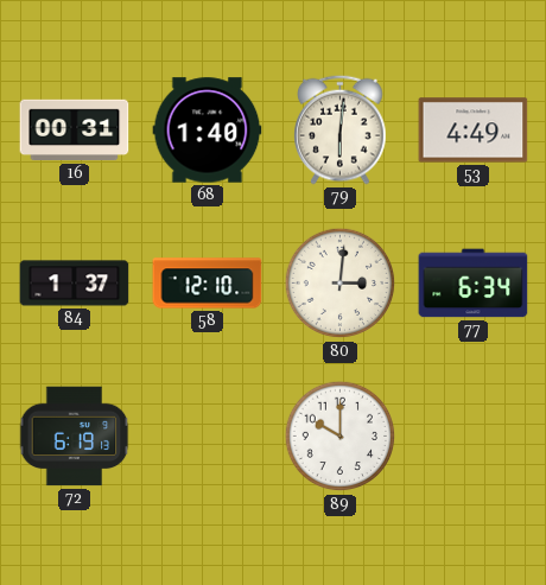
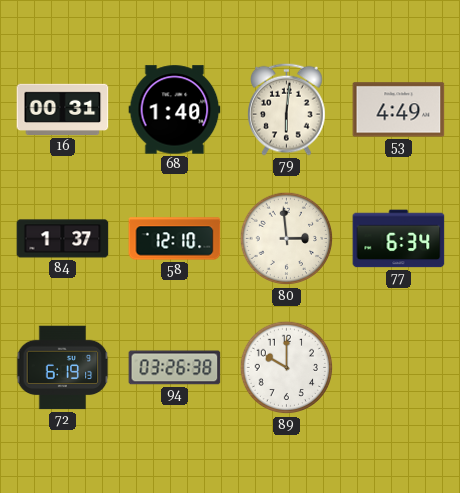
80: 3:01 -> 2:59
94: none -> 03:26
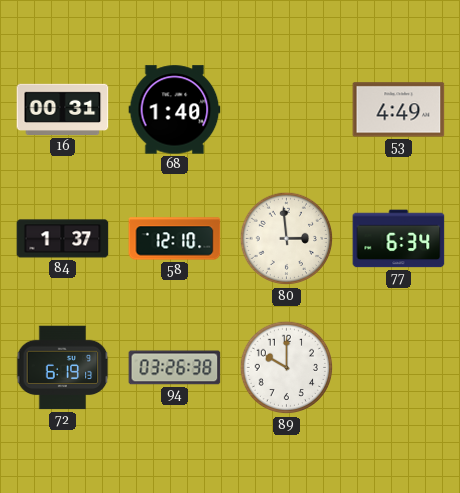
79: 6:01 -> none
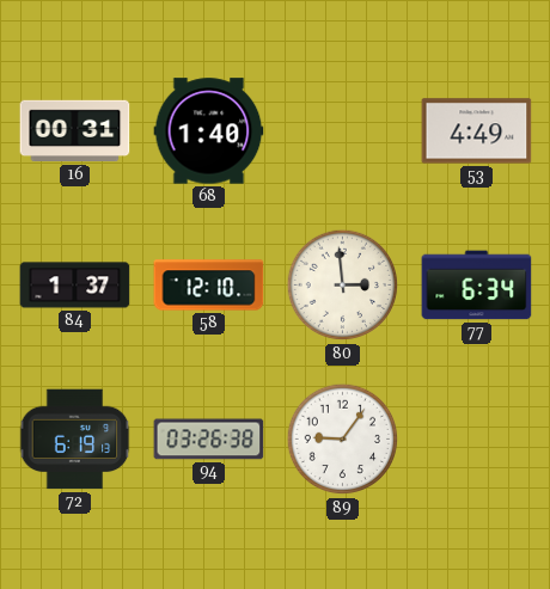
89: 10:00 -> 9:06
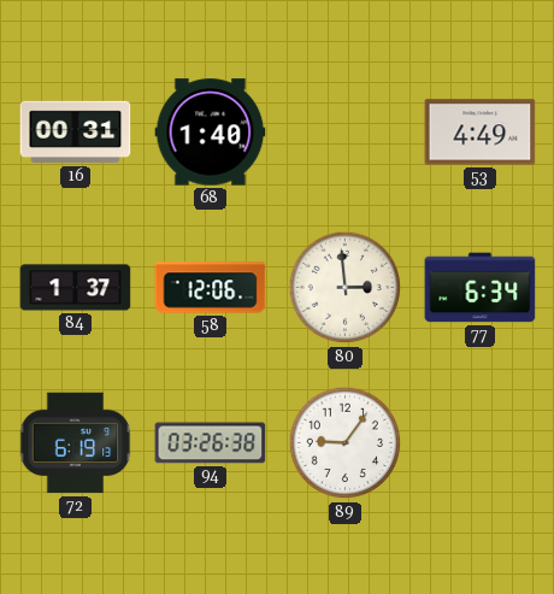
58: 12:10 -> 12:06
